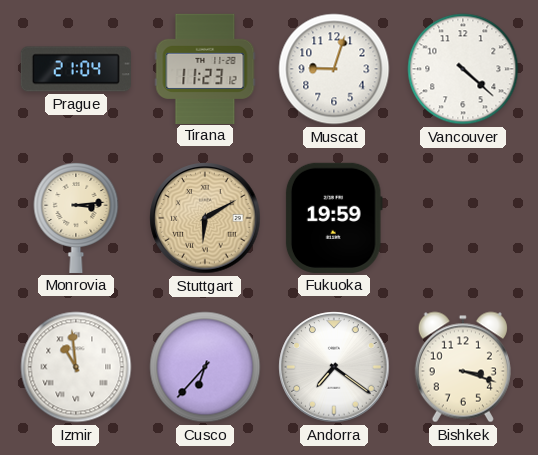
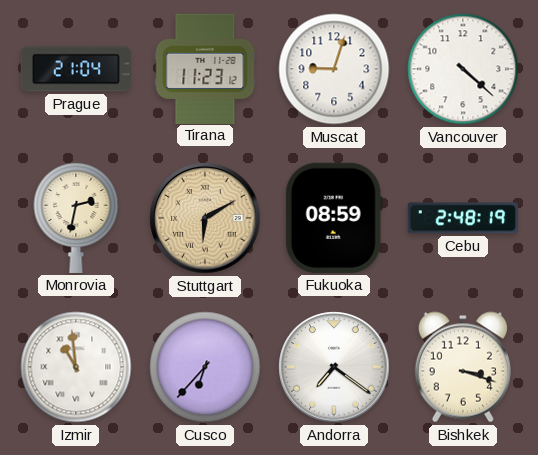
Monrovia: 3:14 -> 2:32
Fukuoka: 19:59 -> 08:59
Cebu: none -> 2:48
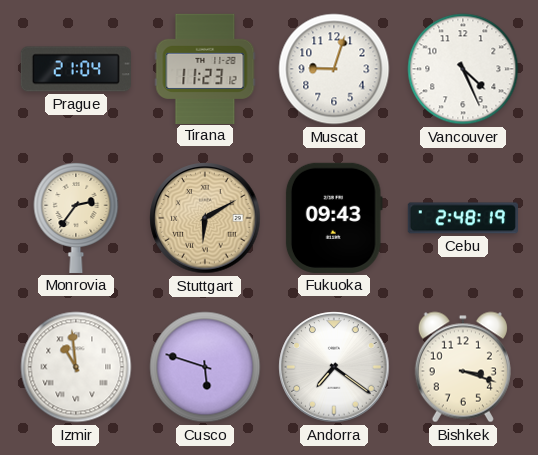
Vancouver: 4:22 -> 4:26
Monrovia: 2:32 -> 2:36
Fukuoka: 08:59 -> 09:43
Cusco: 6:37 -> 5:48
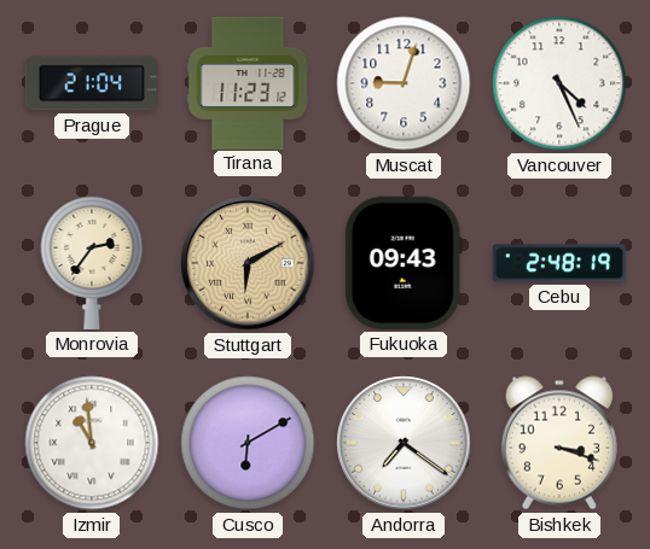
Cusco: 5:48 -> 6:10
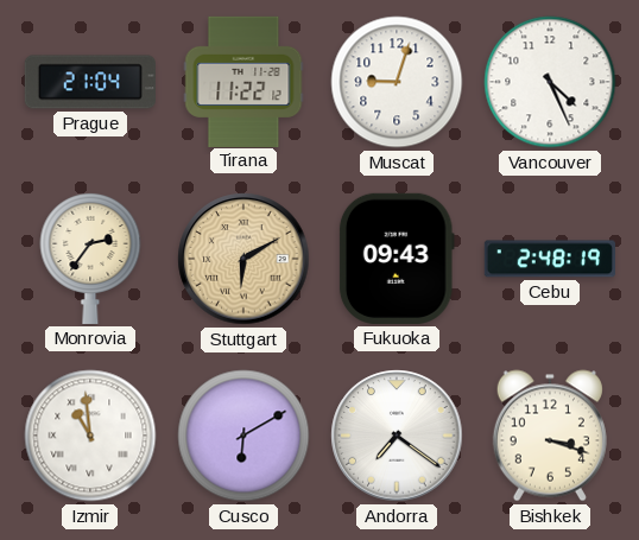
Tirana: 11:23 -> 11:22
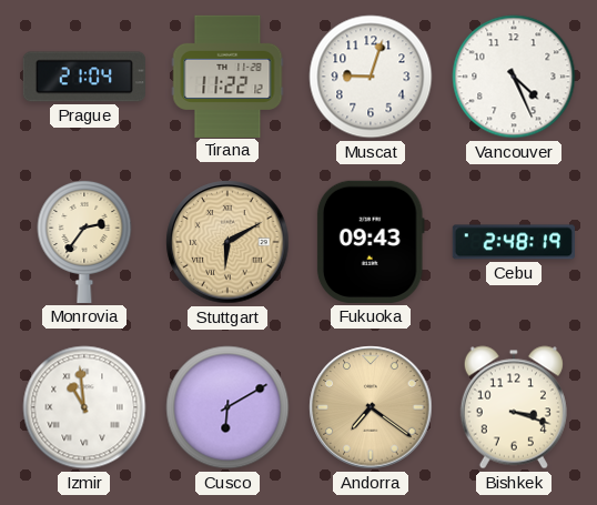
Andorra dial: white -> champagne
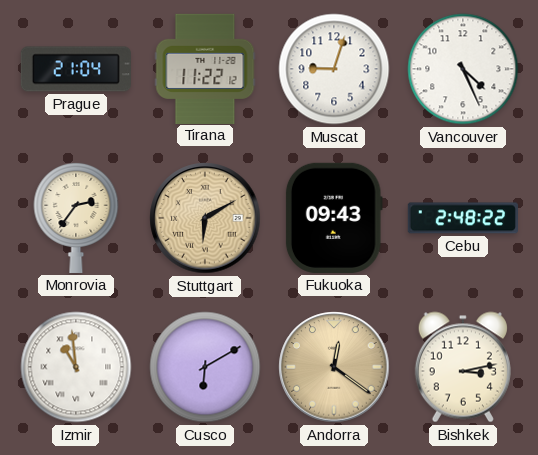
Cebu: 2:48:19 -> 2:48:22
Andorra: 7:21 -> 12:21
Bishkek: 3:18 -> 3:13
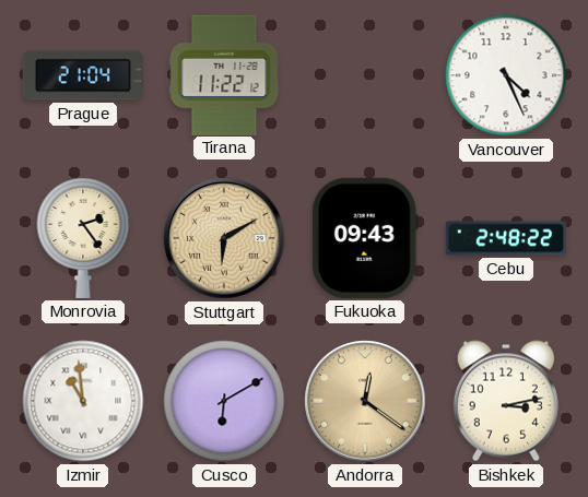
Muscat: 9:03 -> none
Monrovia: 2:36 -> 2:24
